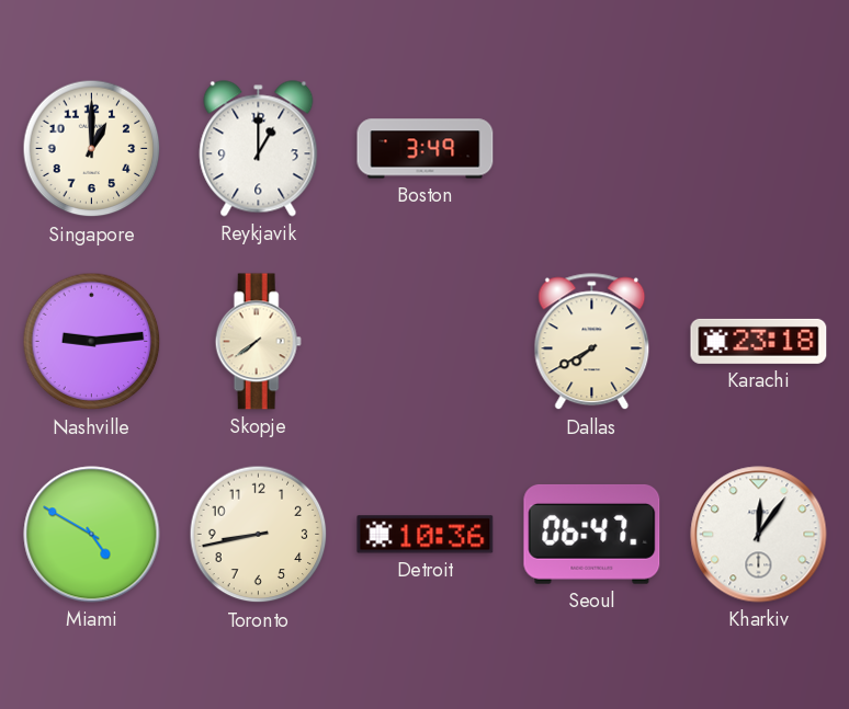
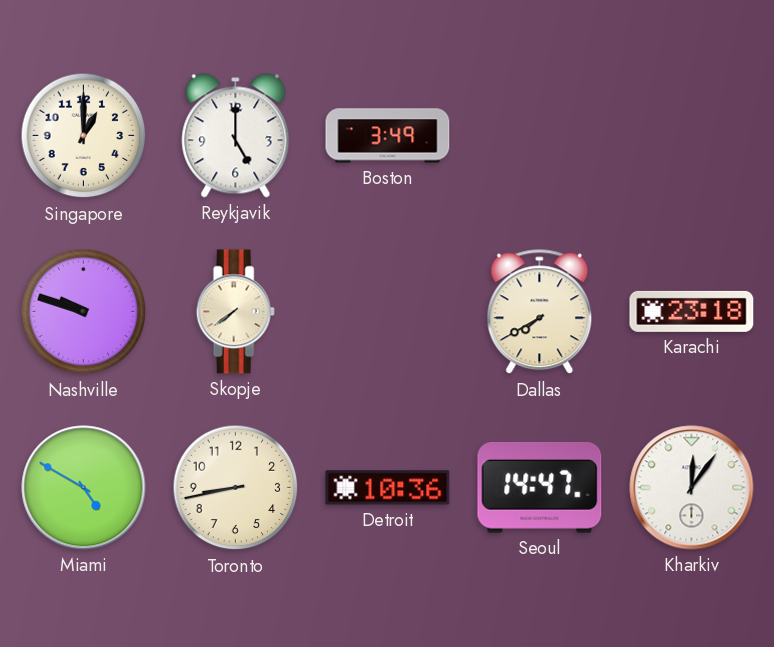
Reykjavik: 1:00 -> 5:00
Nashville: 9:14 -> 9:48
Seoul: 06:47 -> 14:47
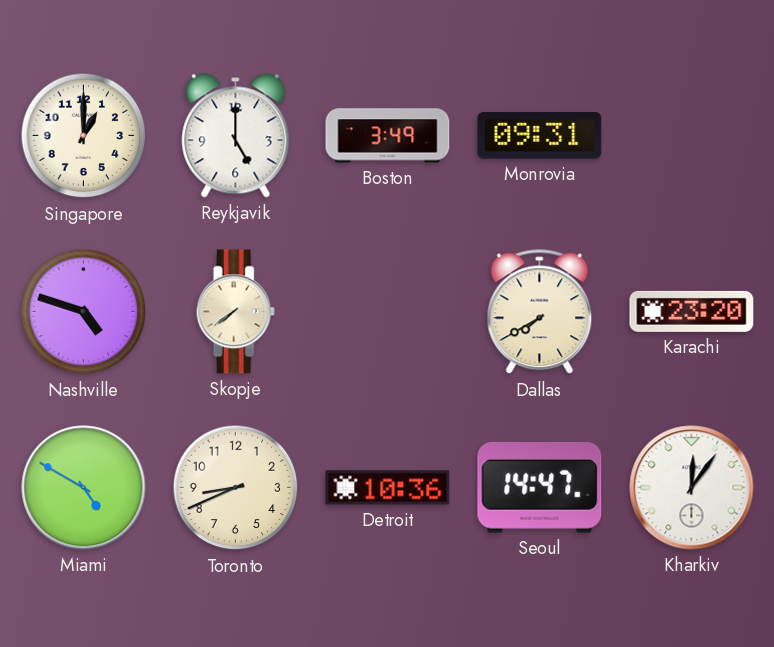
Monrovia: none -> 09:31
Nashville: 9:48 -> 4:48
Karachi: 23:18 -> 23:20
Toronto: 8:43 -> 8:41
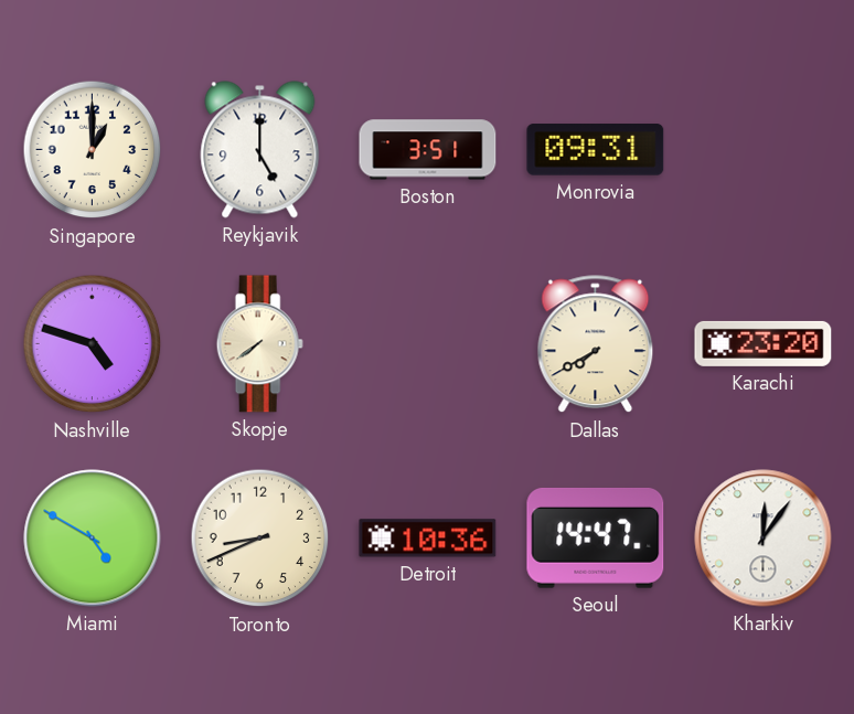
Boston: 3:49 -> 3:51
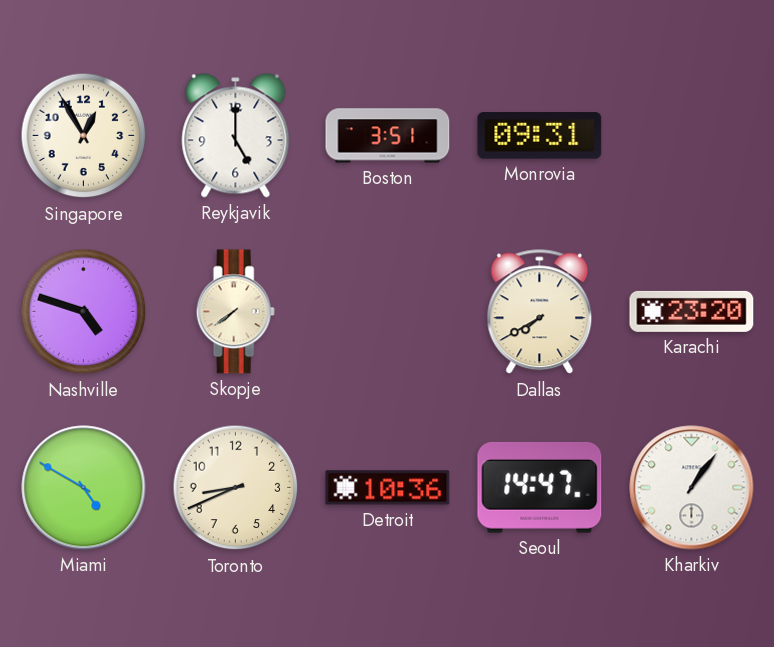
Singapore: 1:00 -> 12:55
Kharkiv: 12:06 -> 1:06
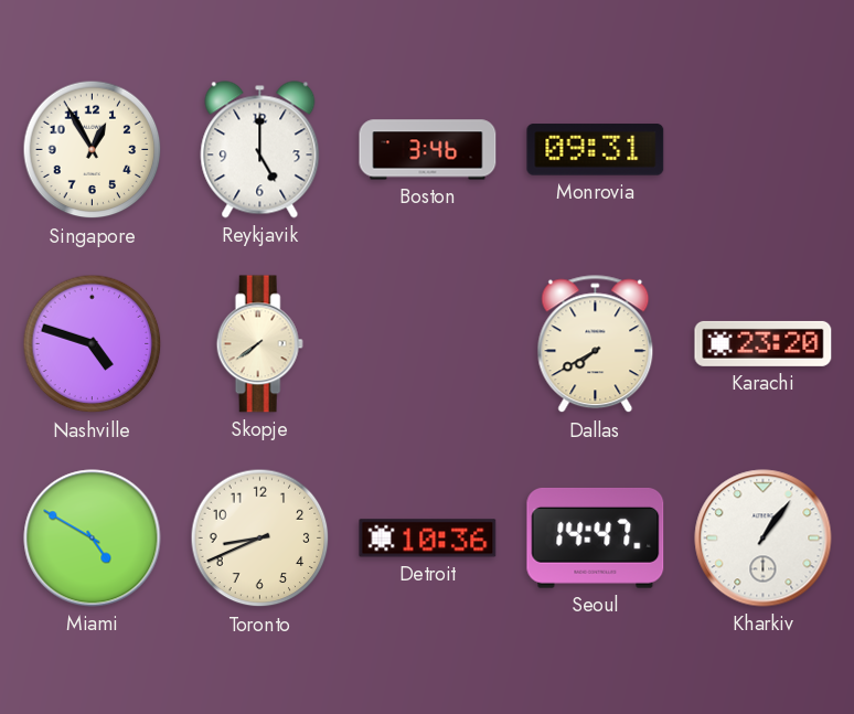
Boston: 3:51 -> 3:46
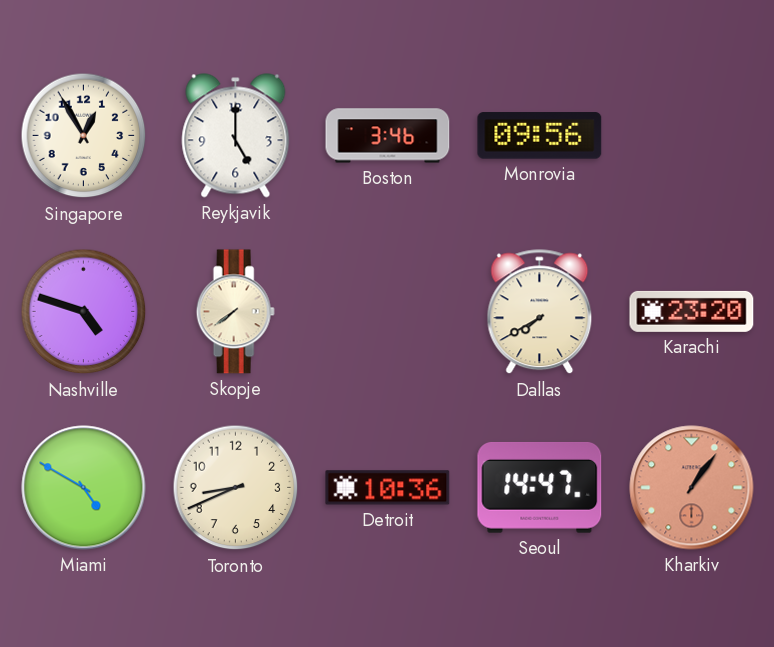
Monrovia: 09:31 -> 09:56
Kharkiv dial: white -> salmon
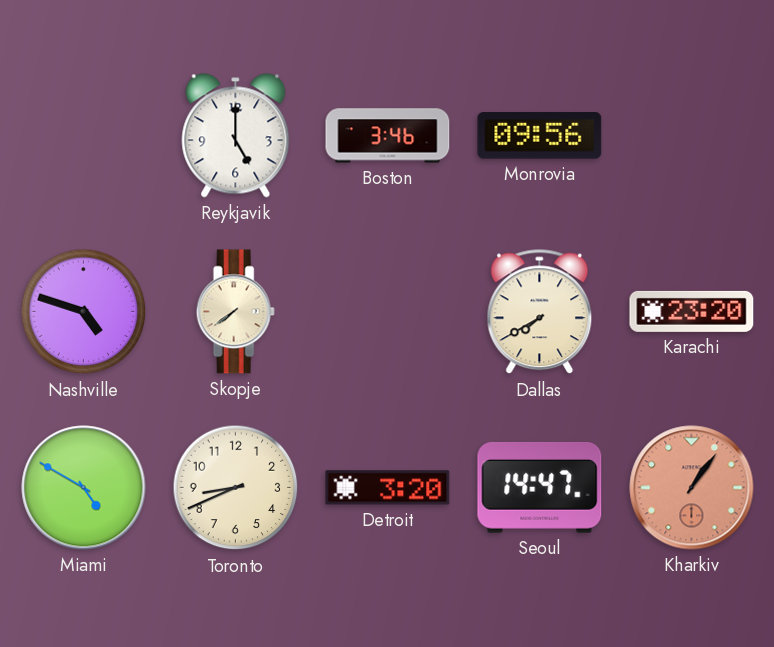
Singapore: 12:55 -> none
Detroit: 10:36 -> 3:20
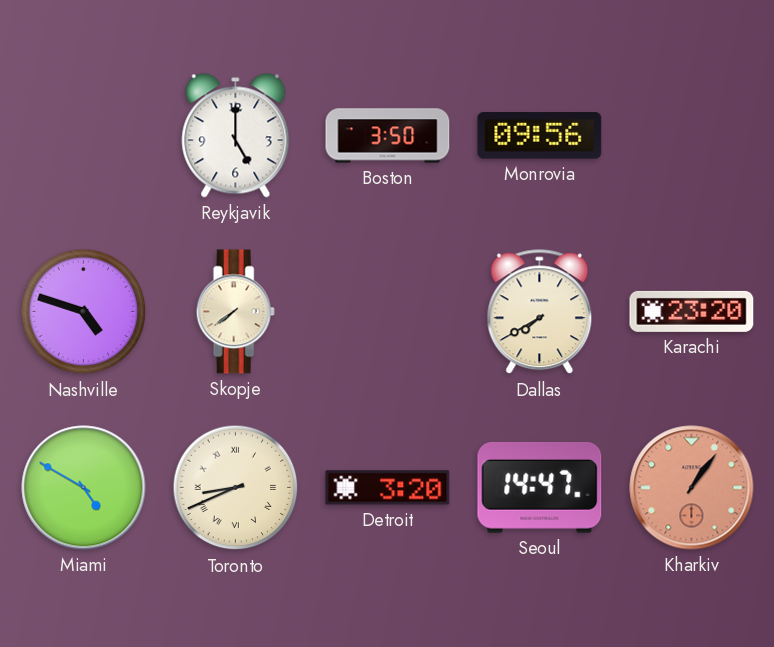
Boston: 3:46 -> 3:50
Toronto numerals: Arabic -> Roman
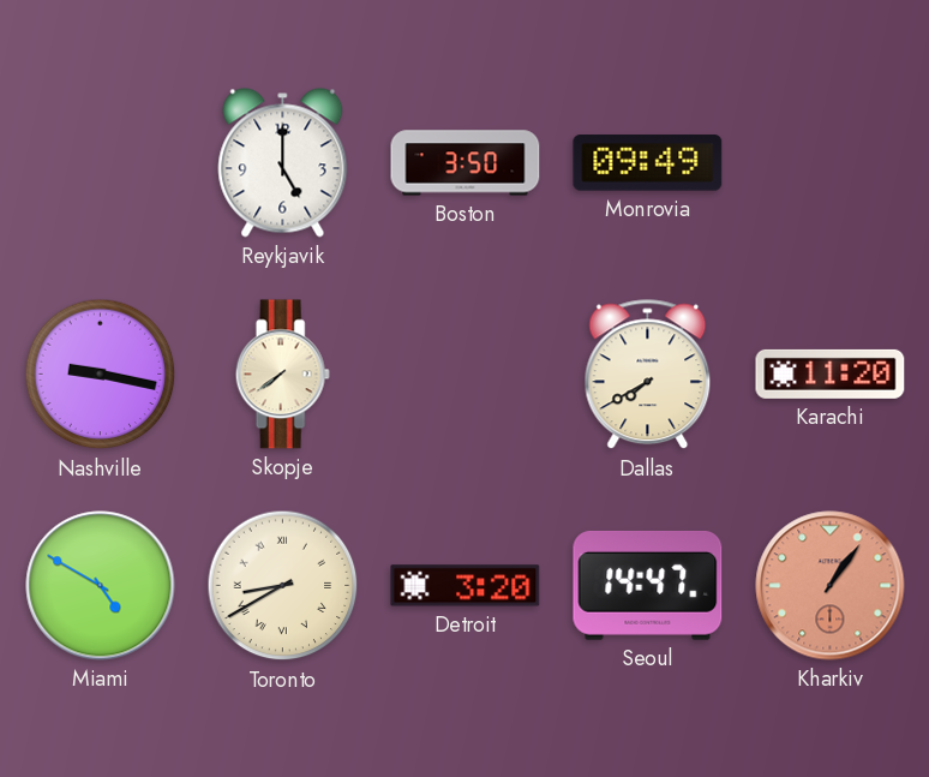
Monrovia: 09:56 -> 09:49
Nashville: 4:48 -> 9:17
Karachi: 23:20 -> 11:20
Toronto: 8:41 -> 8:40
